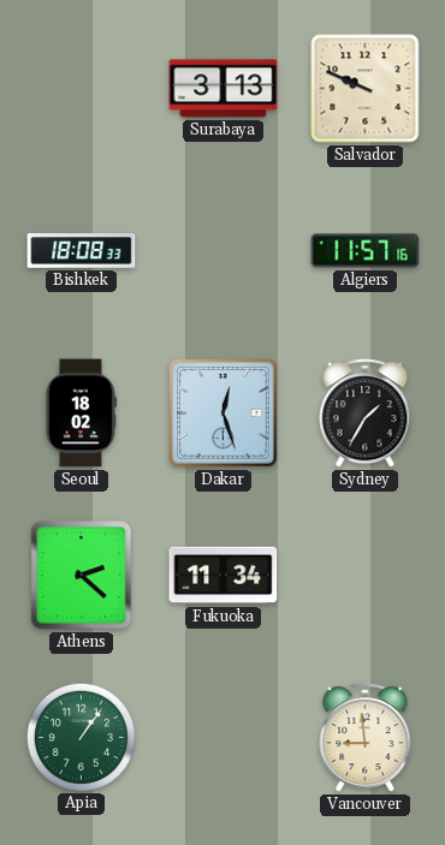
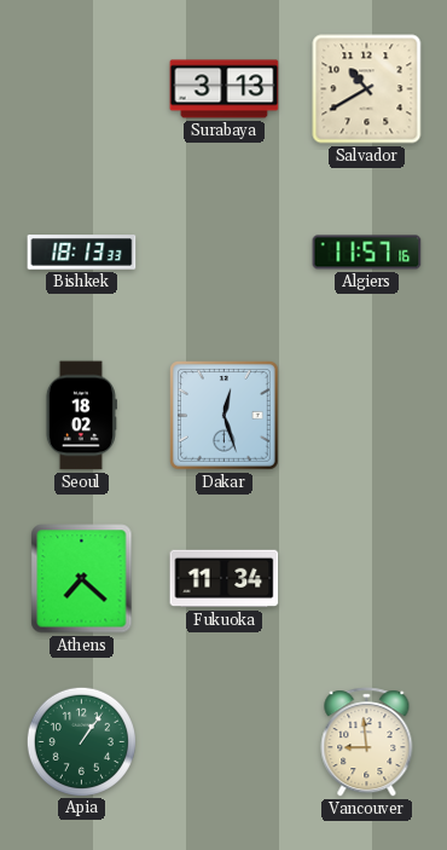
Salvador: 9:49 -> 10:40
Bishkek: 18:08 -> 18:13
Sydney: 1:35 -> none
Athens: 2:22 -> 7:22
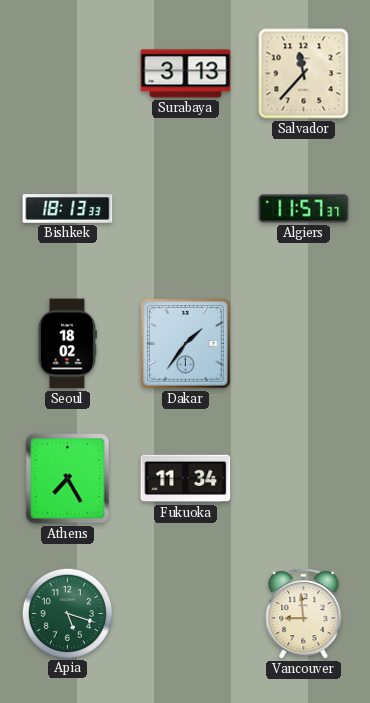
Salvador: 10:40 -> 11:37
Algiers: 11:57:16 -> 11:57:37
Dakar: 12:27 -> 1:36
Athens: 7:22 -> 7:25
Apia: 1:06 -> 5:18
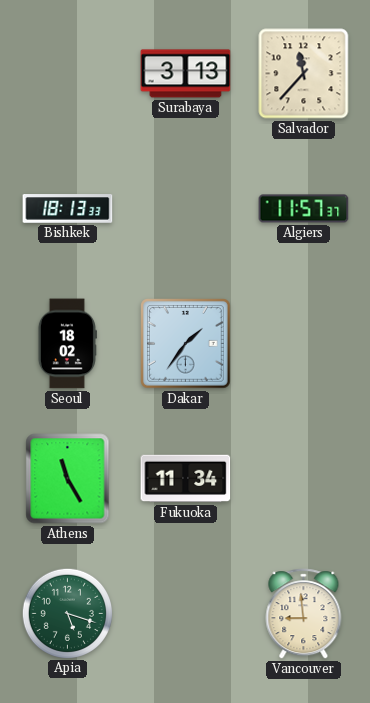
Athens: 7:25 -> 11:25
